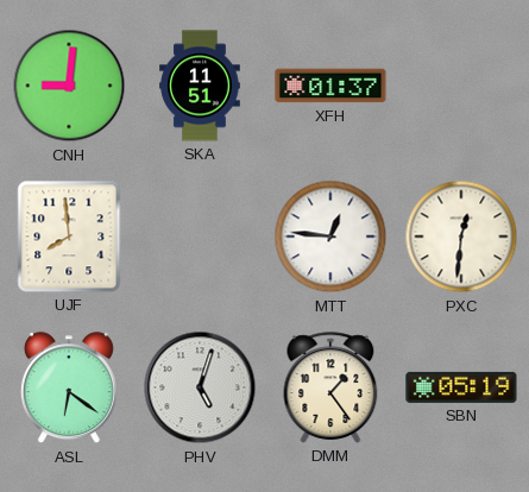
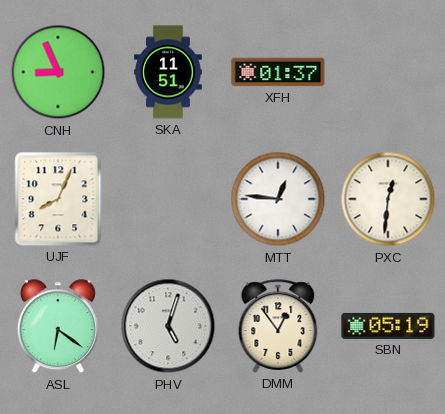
CNH: 9:01 -> 8:56
UJF: 7:59 -> 8:04
DMM: 1:24 -> 12:54
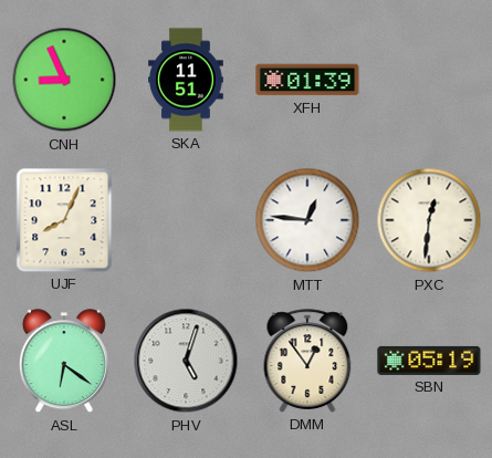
XFH: 01:37 -> 01:39
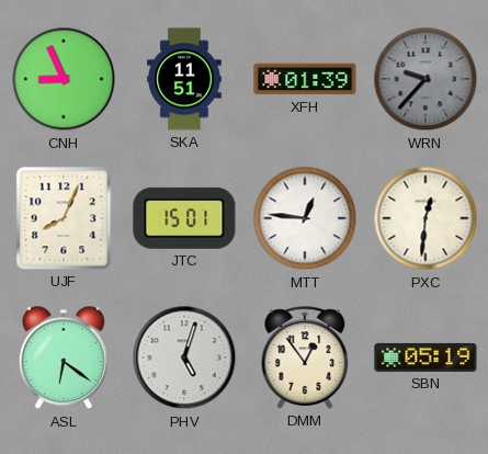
WRN: none -> 9:37
JTC: none -> 15:01
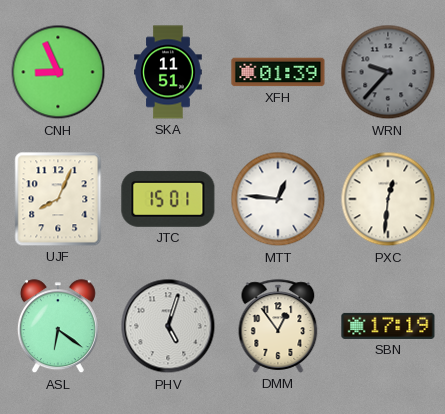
SBN: 05:19 -> 17:19
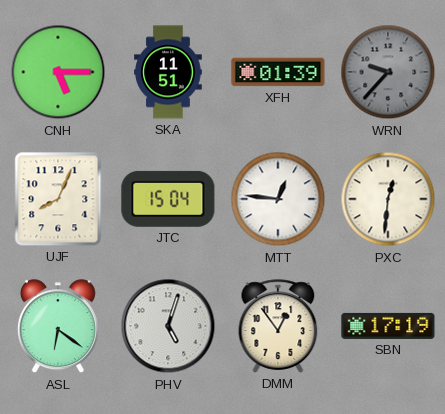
CNH: 8:56 -> 5:15
JTC: 15:01 -> 15:04
